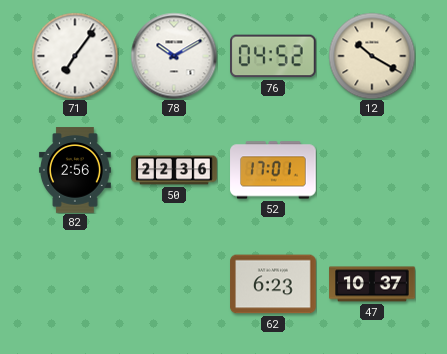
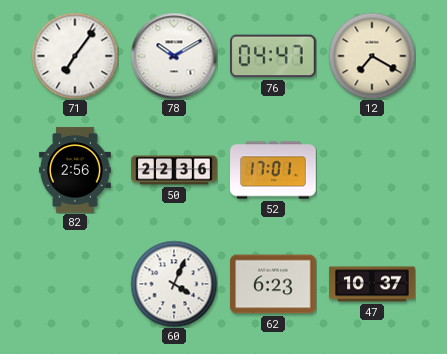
76: 04:52 -> 04:47
12: 10:20 -> 7:20
60: none -> 4:04
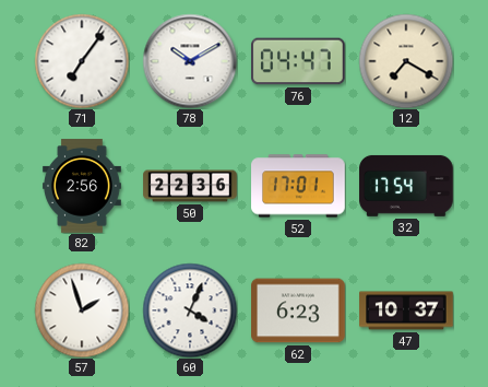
32: none -> 17:54
57: none -> 1:57
